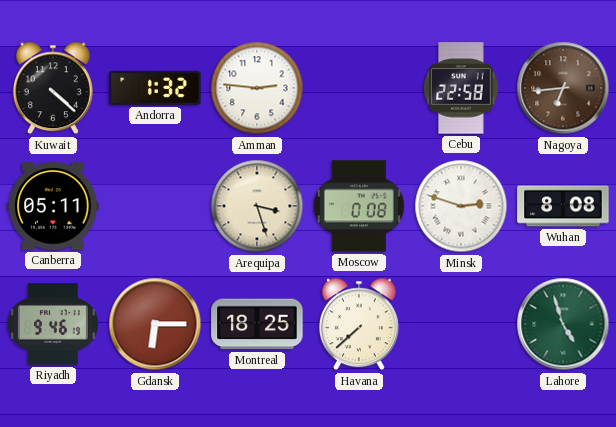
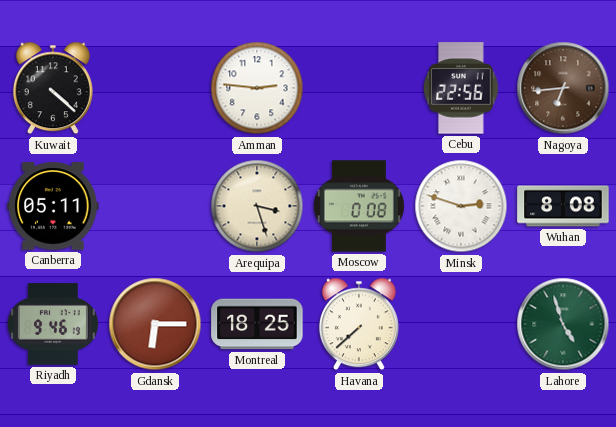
Andorra: 1:32 -> none
Cebu: 22:58 -> 22:56
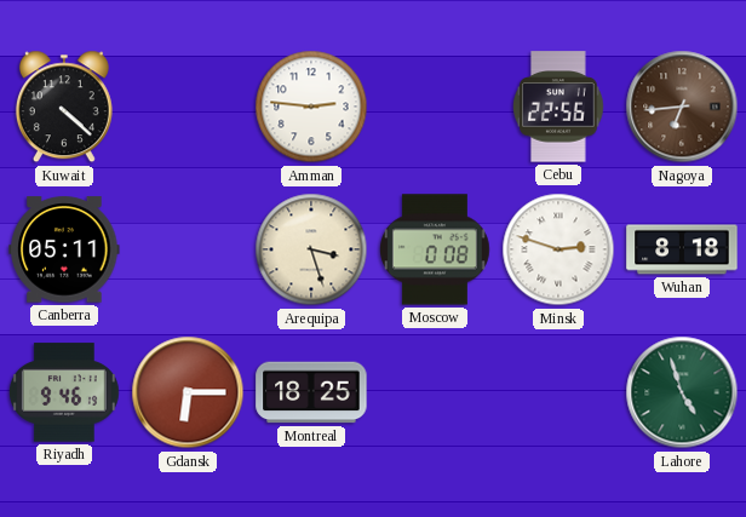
Wuhan: 8:08 -> 8:18
Havana: 7:38 -> none
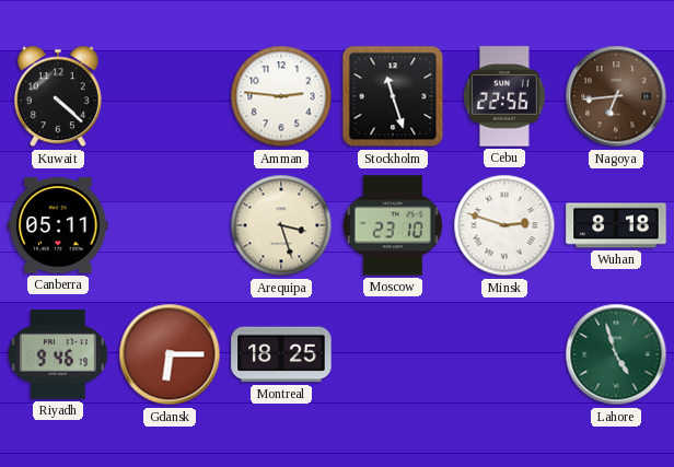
Stockholm: none -> 11:27
Moscow: 0:08 -> 23:10
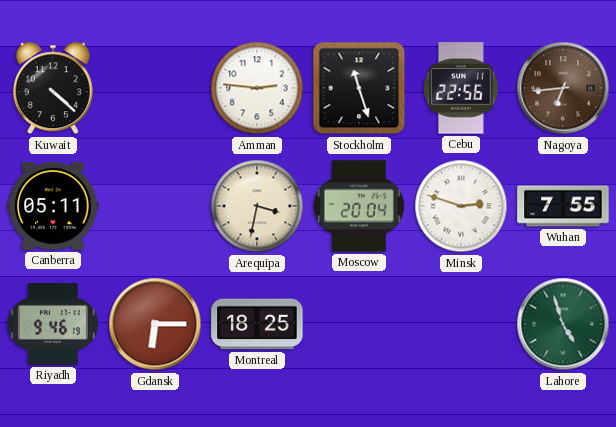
Arequipa: 3:27 -> 3:32
Moscow: 23:10 -> 20:04
Wuhan: 8:18 -> 7:55
